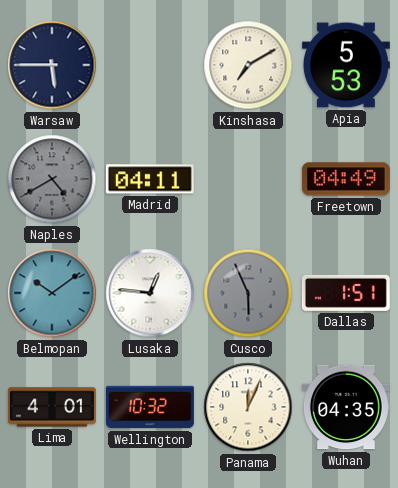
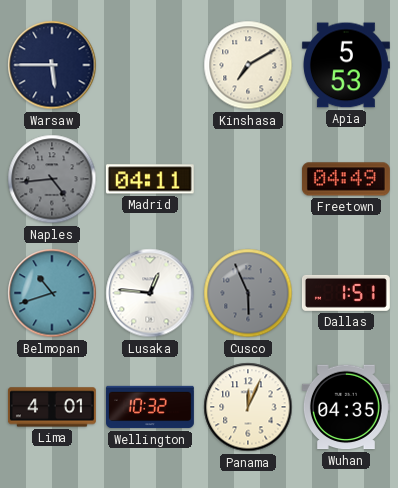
Naples: 4:40 -> 4:44
Belmopan: 10:09 -> 10:42
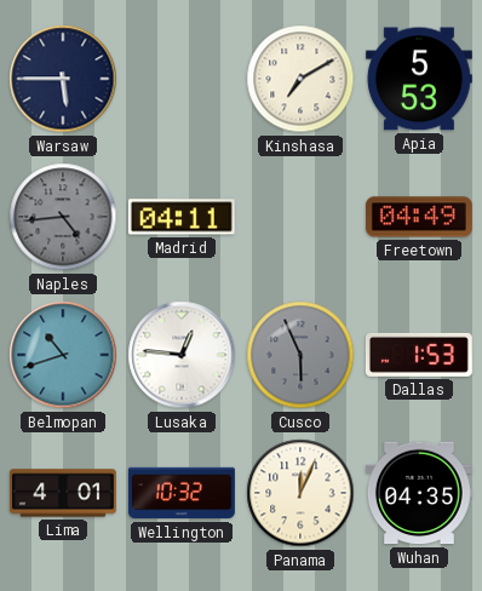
Dallas: 1:51 -> 1:53
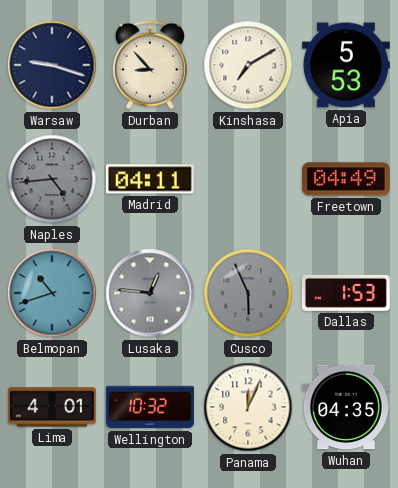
Warsaw: 5:45 -> 9:18
Durban: none -> 8:53
Lusaka dial: white -> grey
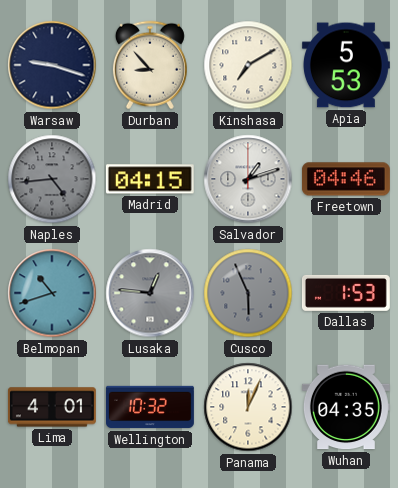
Madrid: 04:11 -> 04:15
Salvador: none -> 1:12
Freetown: 04:49 -> 04:46
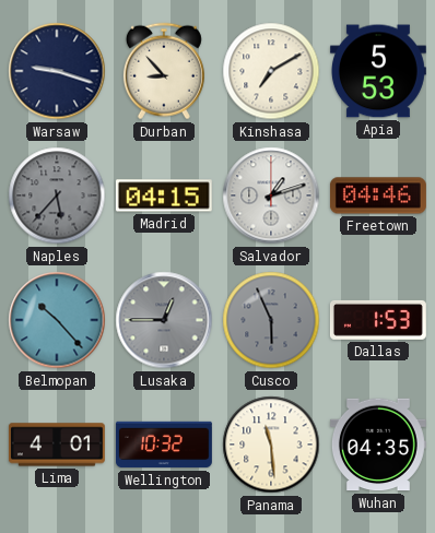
Naples: 4:44 -> 5:37
Belmopan: 10:42 -> 10:23
Lusaka: 12:46 -> 12:45
Panama: 12:04 -> 11:29
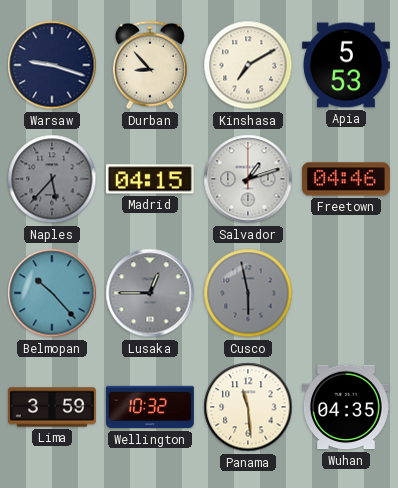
Cusco: 5:56 -> 5:58
Dallas: 1:53 -> none
Lima: 4:01 -> 3:59
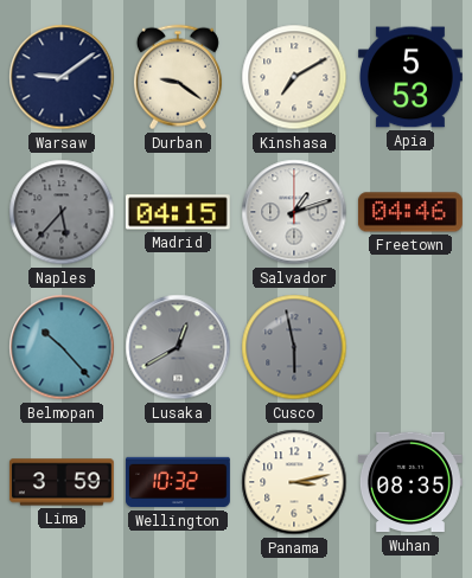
Warsaw: 9:18 -> 9:09
Durban: 8:53 -> 9:21
Lusaka: 12:45 -> 12:40
Panama: 11:29 -> 3:13
Wuhan: 04:35 -> 08:35
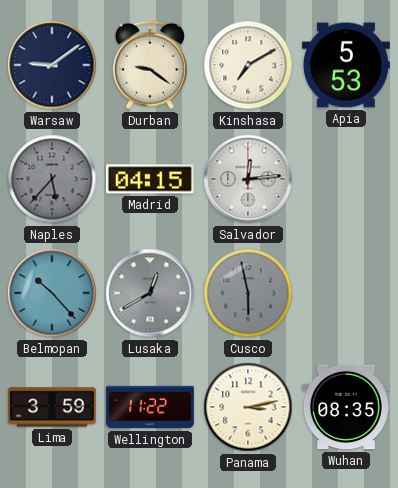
Salvador: 1:12 -> 12:14
Freetown: 04:46 -> none
Wellington: 10:32 -> 11:22
